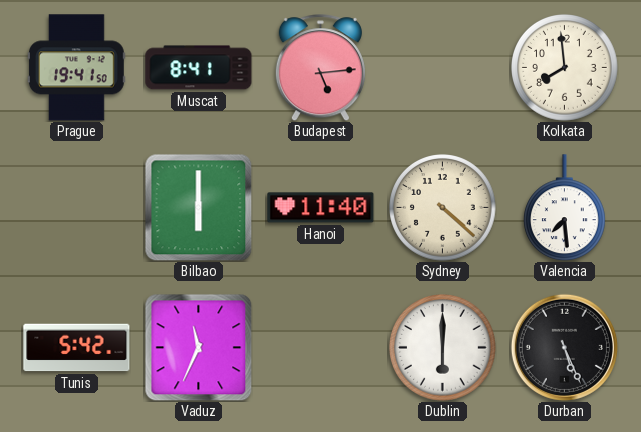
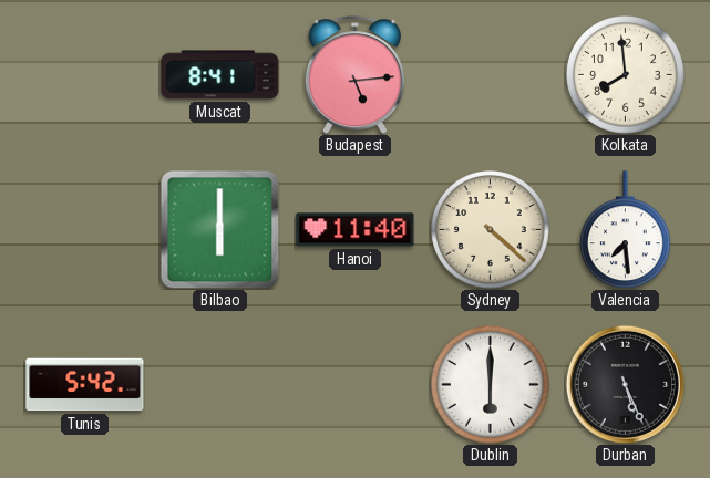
Prague: 19:41 -> none
Vaduz: 11:34 -> none
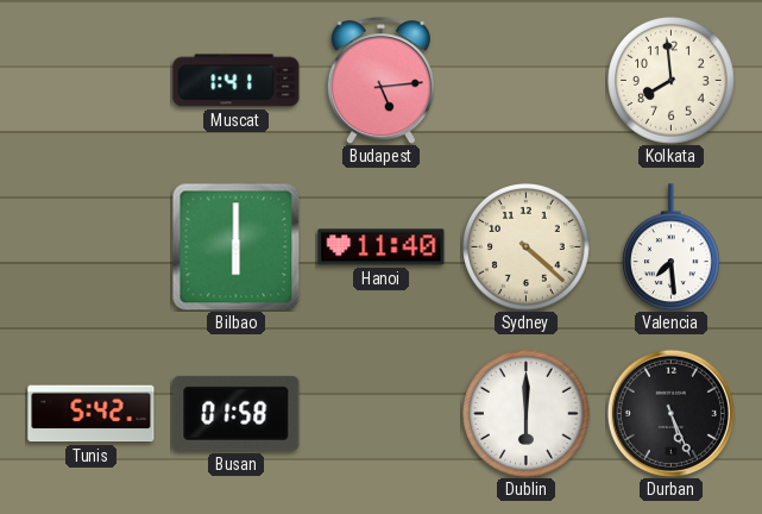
Muscat: 8:41 -> 1:41
Busan: none -> 01:58
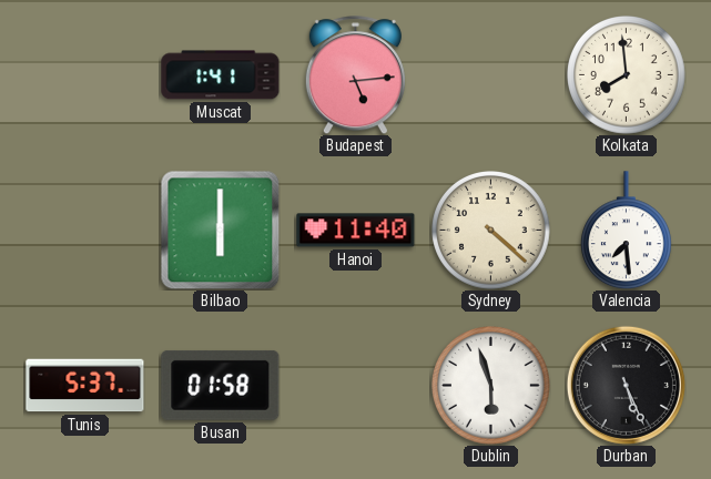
Tunis: 5:42 -> 5:37
Dublin: 6:00 -> 5:57
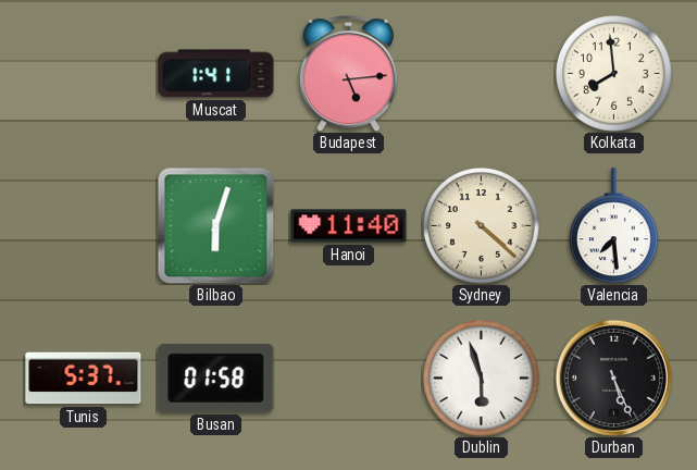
Bilbao: 6:00 -> 6:03
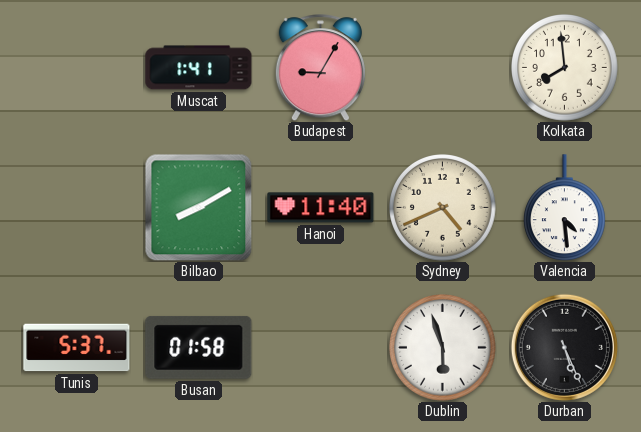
Budapest: 5:14 -> 9:05
Bilbao: 6:03 -> 8:10
Sydney: 4:22 -> 4:41
Valencia: 7:29 -> 4:29
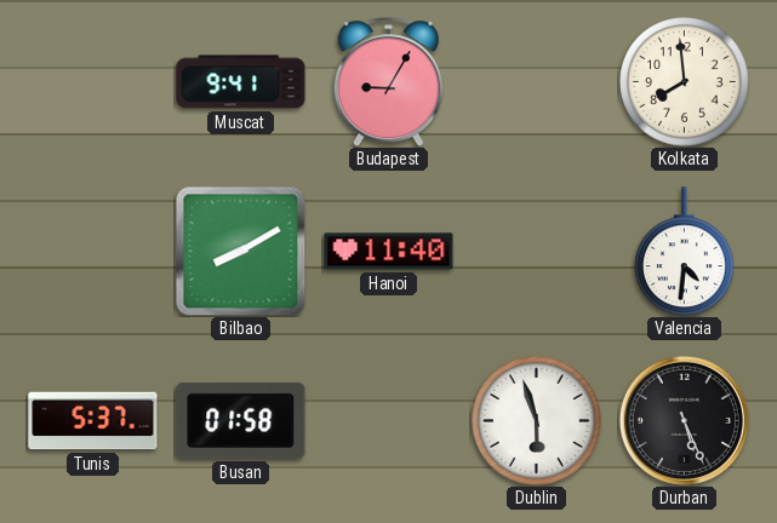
Muscat: 1:41 -> 9:41
Sydney: 4:41 -> none
Valencia: 4:29 -> 4:31
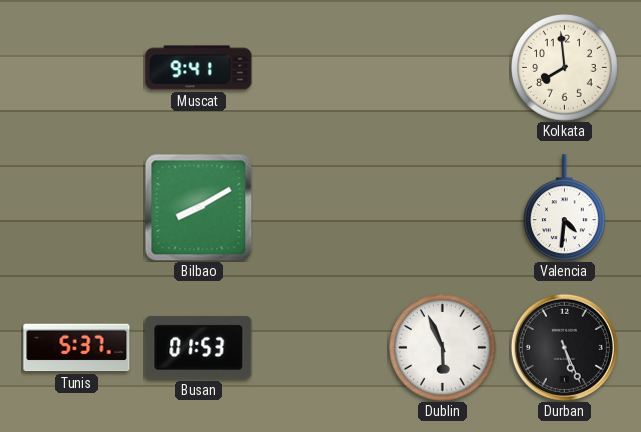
Budapest: 9:05 -> none
Hanoi: 11:40 -> none
Busan: 01:58 -> 01:53
Dublin: 5:57 -> 5:56
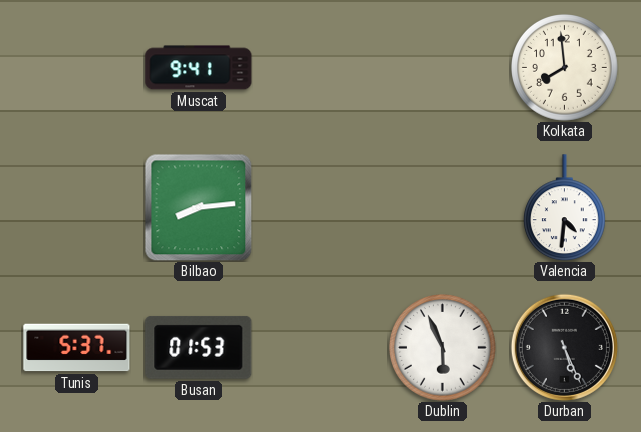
Bilbao: 8:10 -> 8:14
